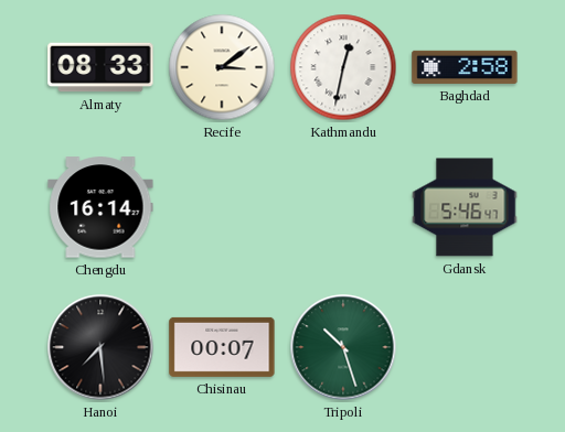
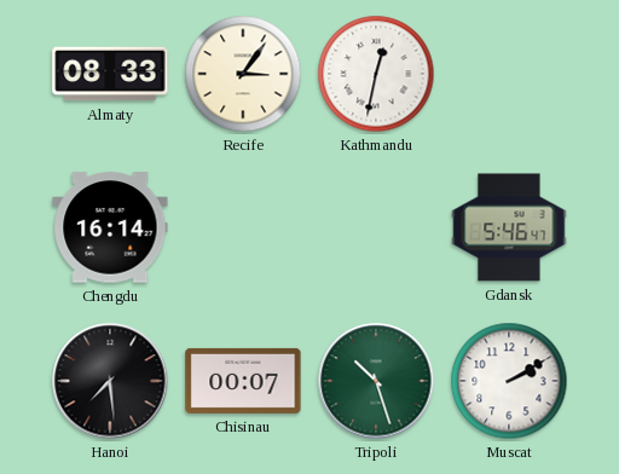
Recife: 3:09 -> 3:06
Baghdad: 2:58 -> none
Muscat: none -> 2:10
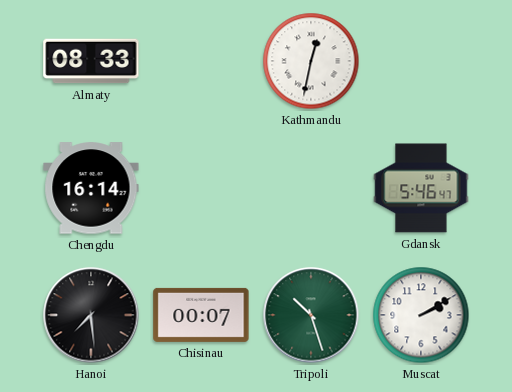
Recife: 3:06 -> none
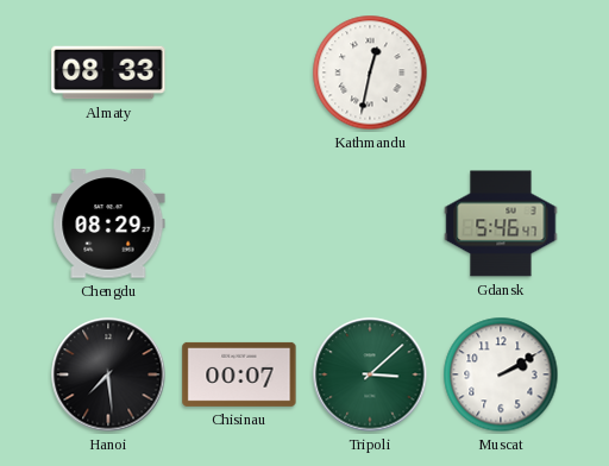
Chengdu: 16:14 -> 08:29
Tripoli: 10:27 -> 3:08
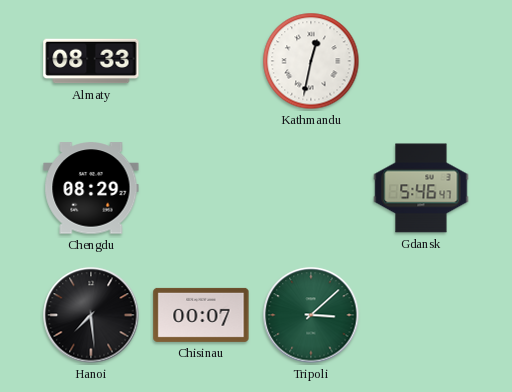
Muscat: 2:10 -> none
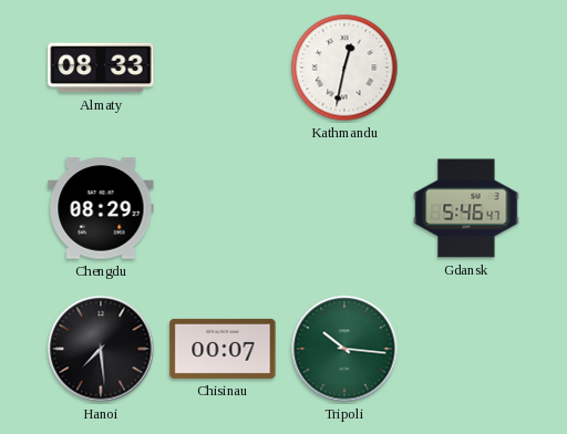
Tripoli: 3:08 -> 10:16
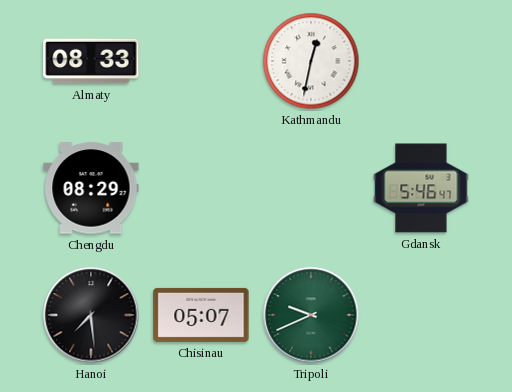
Chisinau: 00:07 -> 05:07
Tripoli: 10:16 -> 9:41
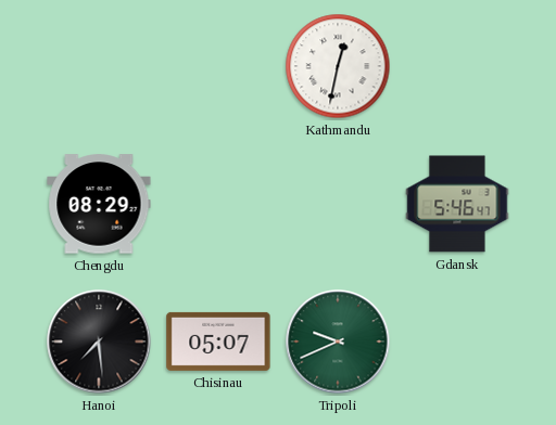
Almaty: 08:33 -> none
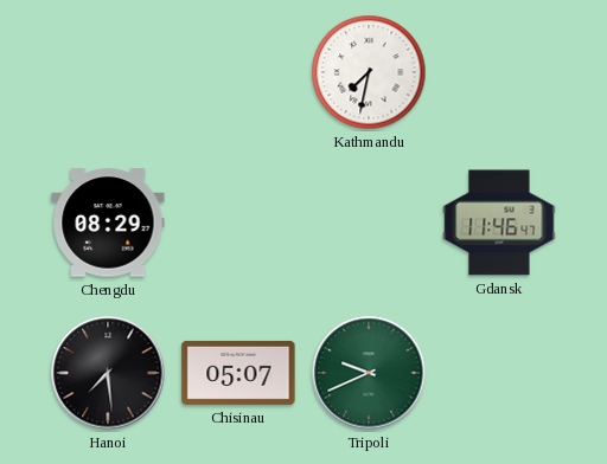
Kathmandu: 12:32 -> 7:32
Gdansk: 5:46 -> 11:46
